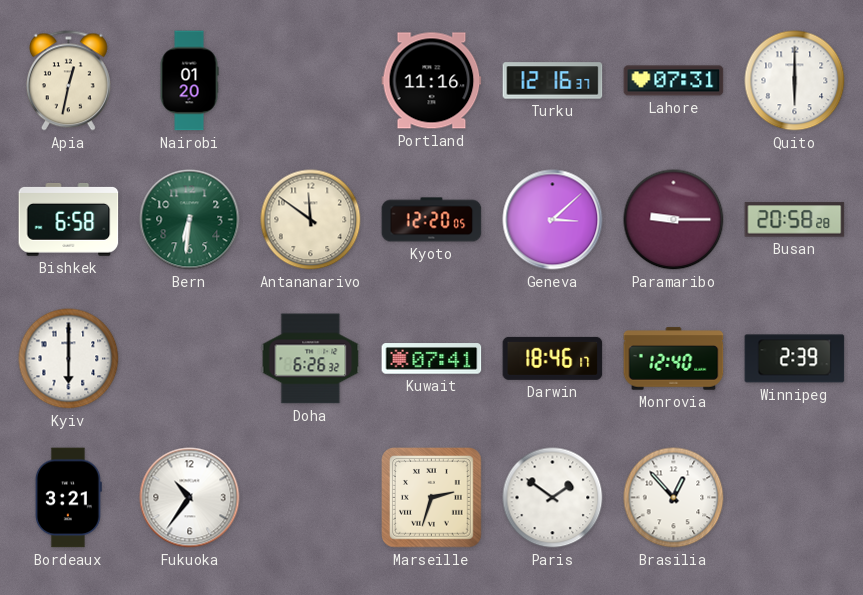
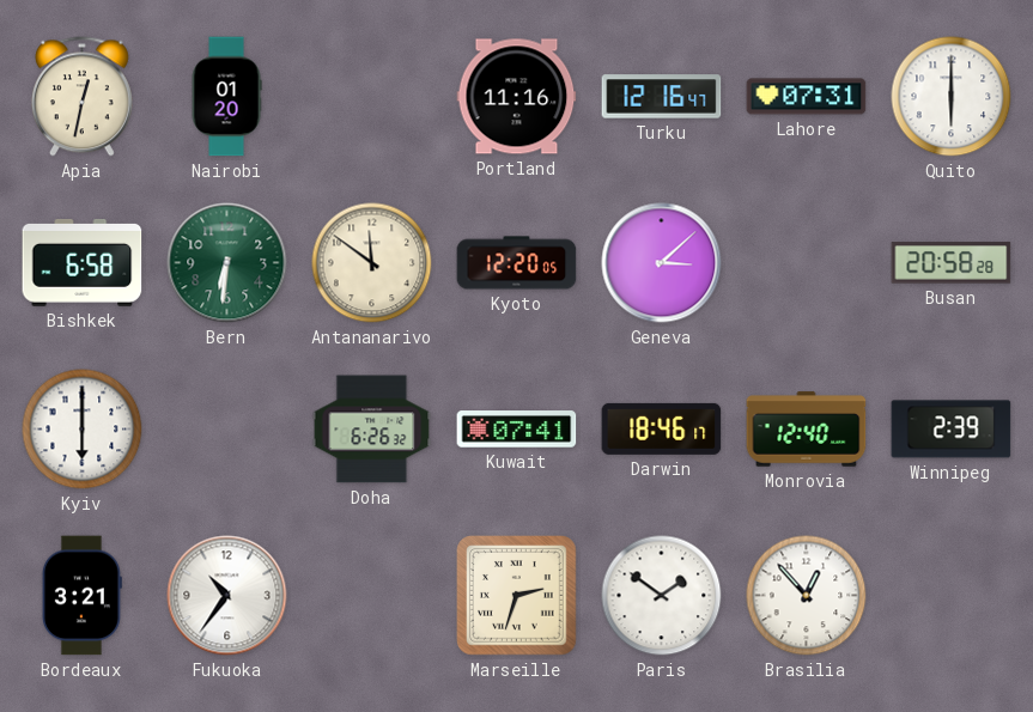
Turku: 12:16:37 -> 12:16:47
Paramaribo: 9:15 -> none
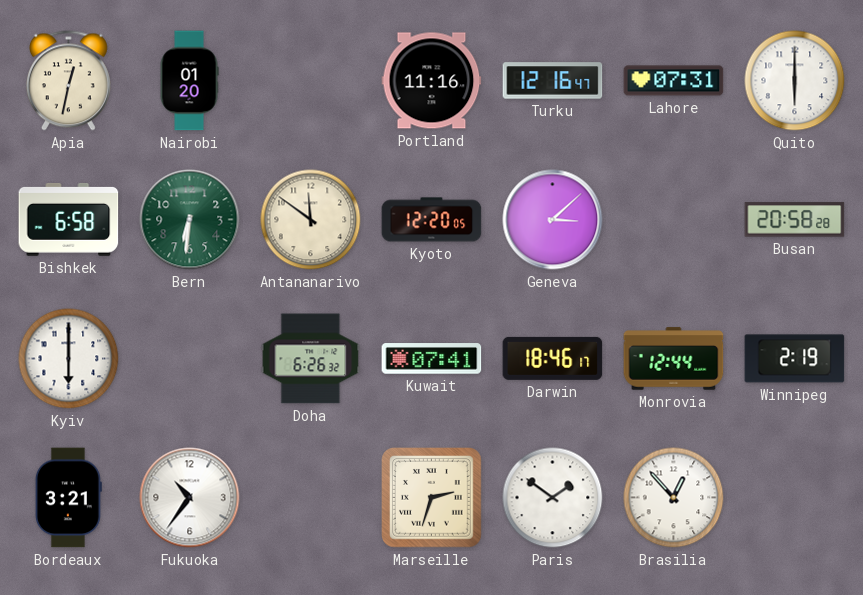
Monrovia: 12:40 -> 12:44
Winnipeg: 2:39 -> 2:19
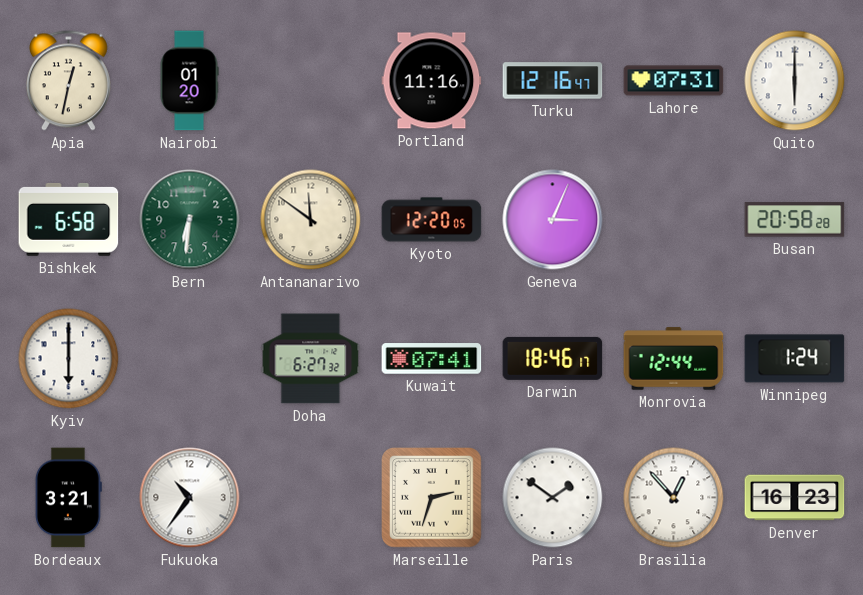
Geneva: 3:08 -> 3:04
Doha: 6:26 -> 6:27
Winnipeg: 2:19 -> 1:24
Denver: none -> 16:23
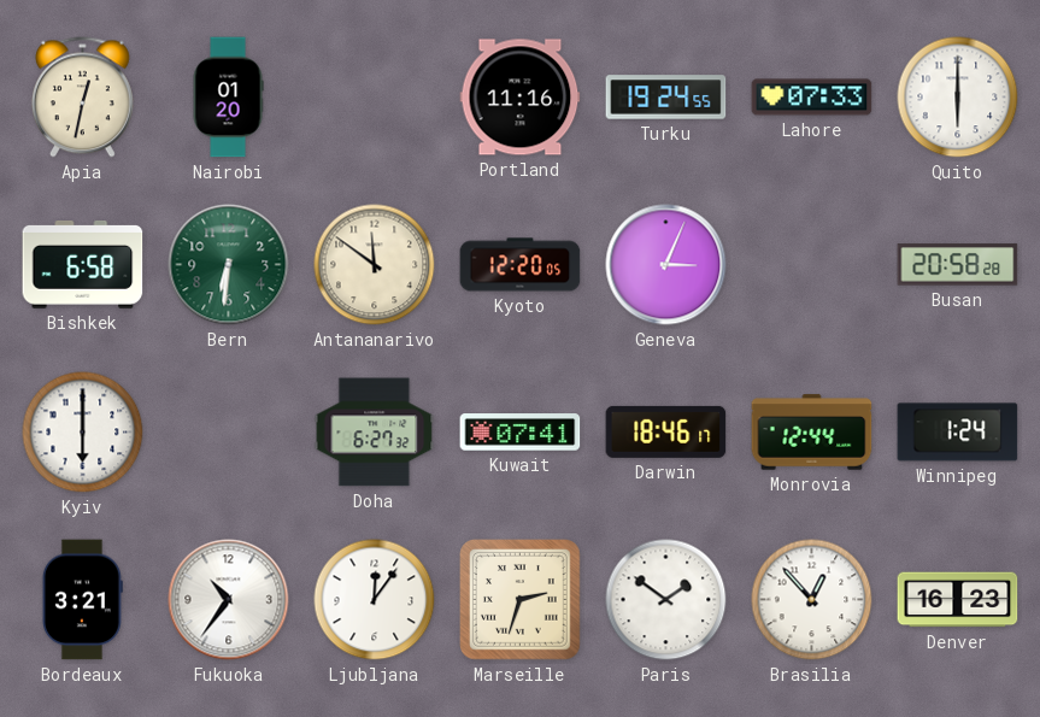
Turku: 12:16 -> 19:24
Lahore: 07:31 -> 07:33
Ljubljana: none -> 12:06
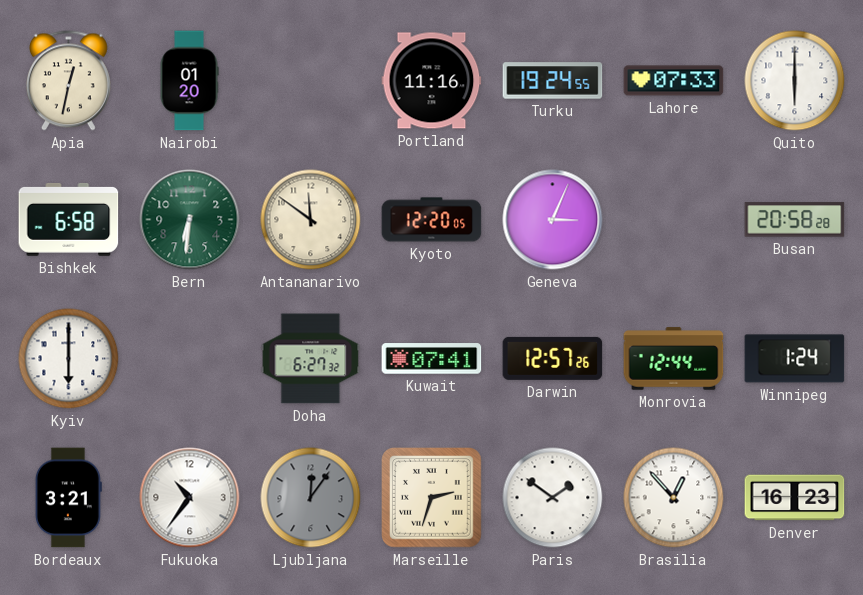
Darwin: 18:46 -> 12:57
Ljubljana dial: white -> grey
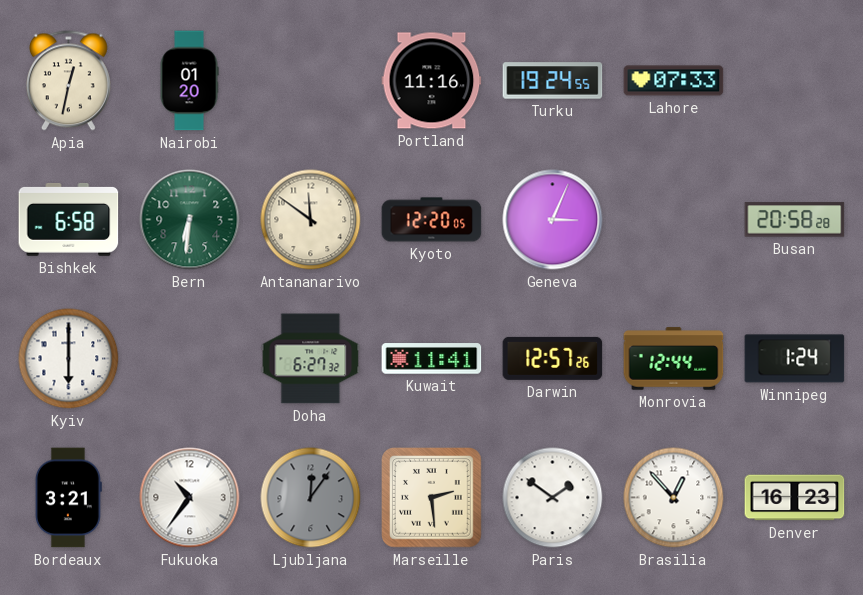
Quito: 6:00 -> none
Kuwait: 07:41 -> 11:41
Marseille: 2:33 -> 2:29
